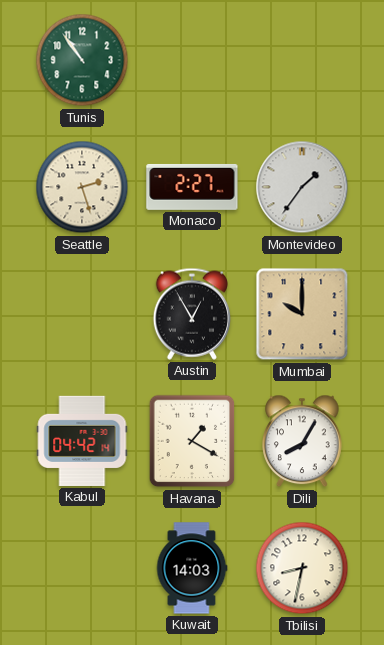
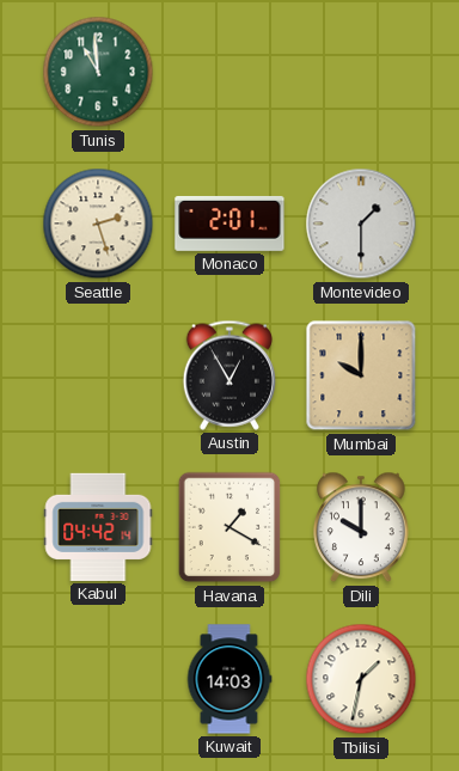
Tunis: 10:54 -> 10:59
Monaco: 2:27 -> 2:01
Montevideo: 1:36 -> 1:30
Dili: 8:05 -> 10:00
Tbilisi: 8:32 -> 1:32
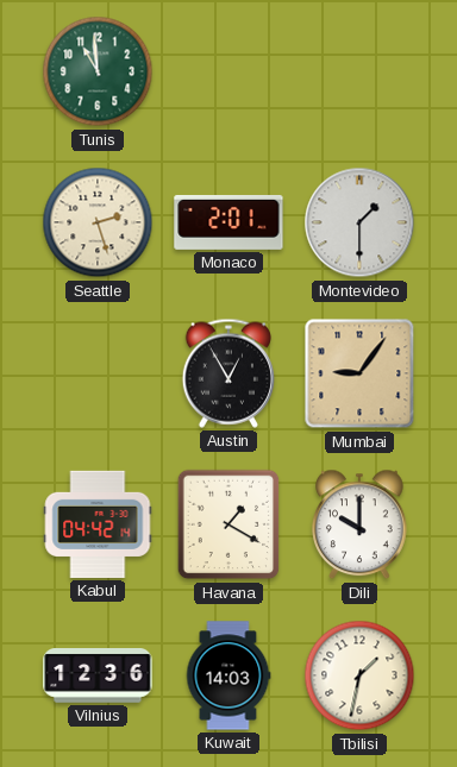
Mumbai: 10:00 -> 9:06
Vilnius: none -> 12:36
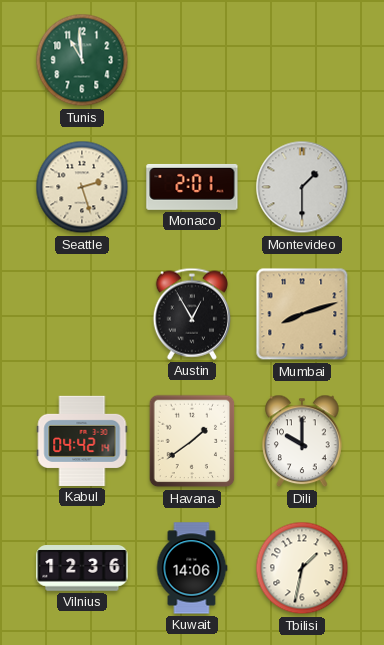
Mumbai: 9:06 -> 8:12
Havana: 1:20 -> 1:39
Kuwait: 14:03 -> 14:06
